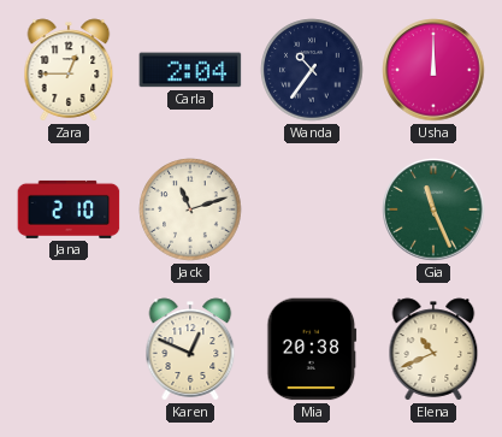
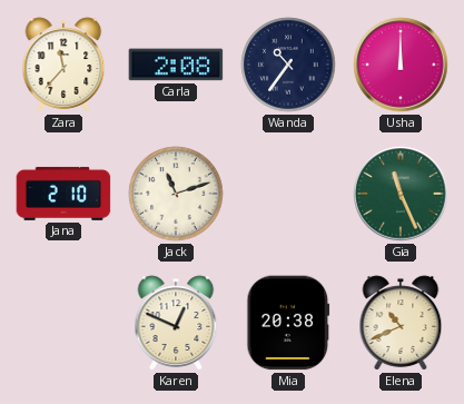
Zara: 12:45 -> 11:37
Carla: 2:04 -> 2:08
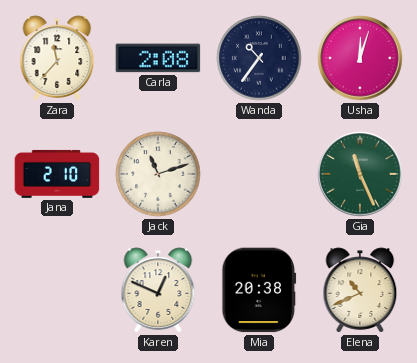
Usha: 12:00 -> 12:03
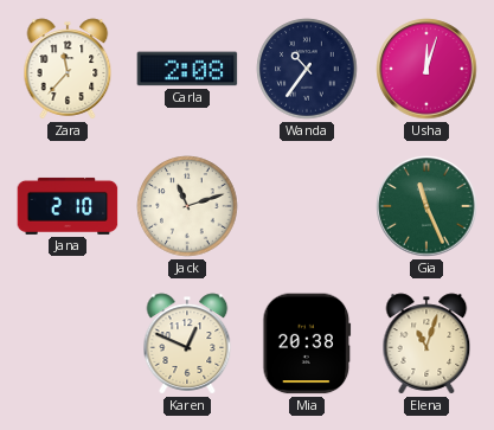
Elena: 10:41 -> 11:03
